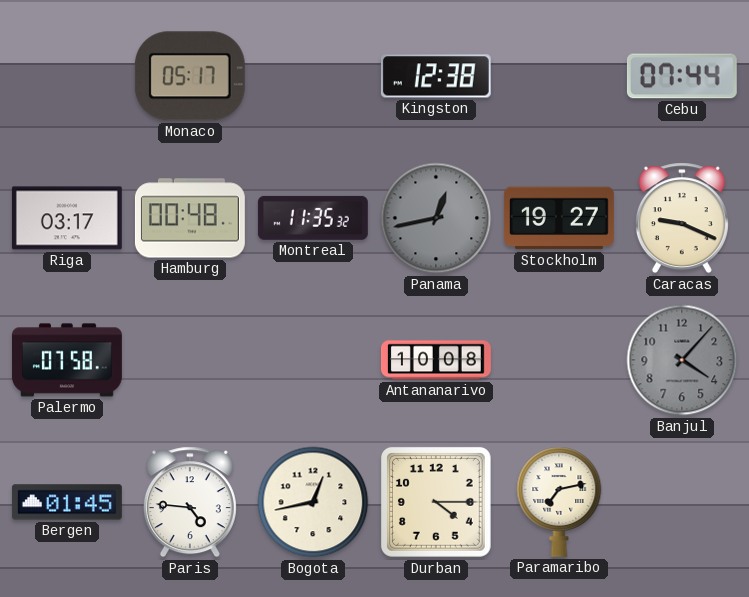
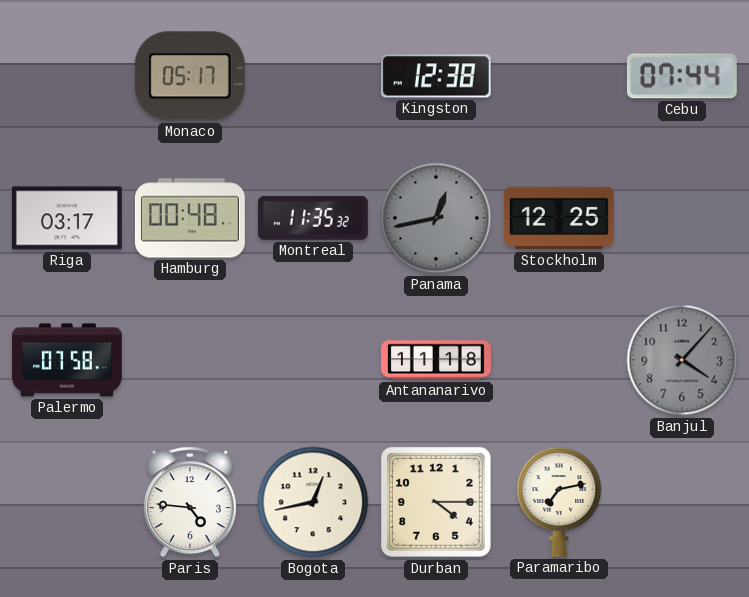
Stockholm: 19:27 -> 12:25
Caracas: 9:19 -> none
Antananarivo: 10:08 -> 11:18
Bergen: 01:45 -> none
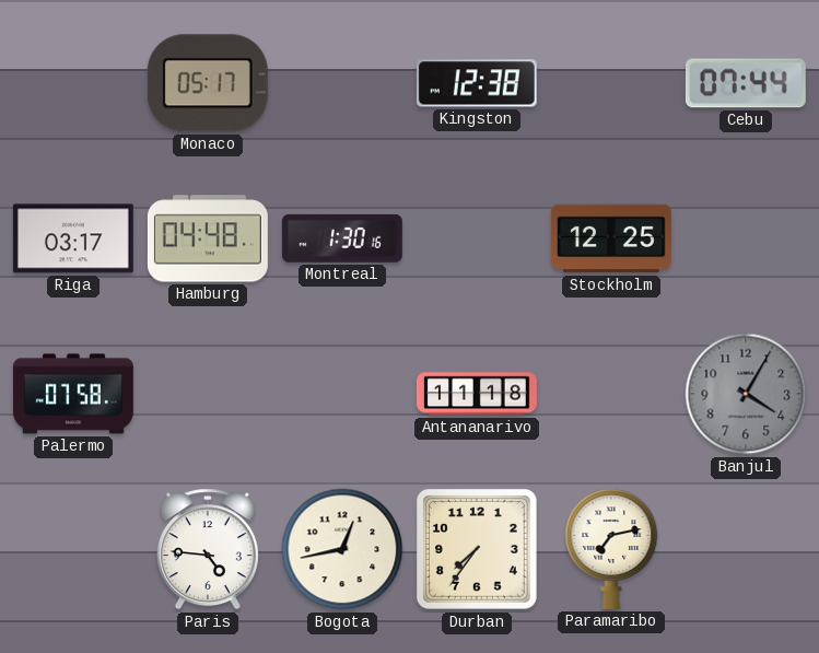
Hamburg: 00:48 -> 04:48
Montreal: 11:35 -> 1:30
Panama: 12:43 -> none
Banjul: 4:07 -> 4:05
Durban: 4:15 -> 7:36
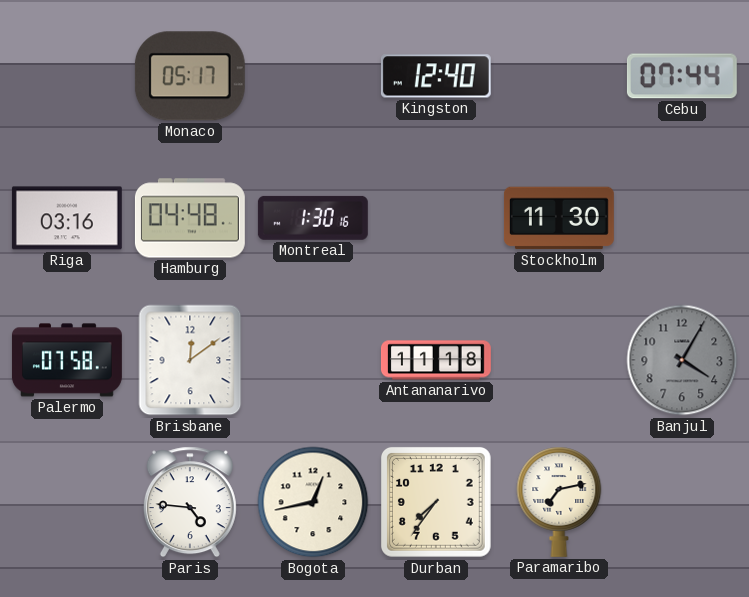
Kingston: 12:38 -> 12:40
Riga: 03:17 -> 03:16
Stockholm: 12:25 -> 11:30
Brisbane: none -> 12:09
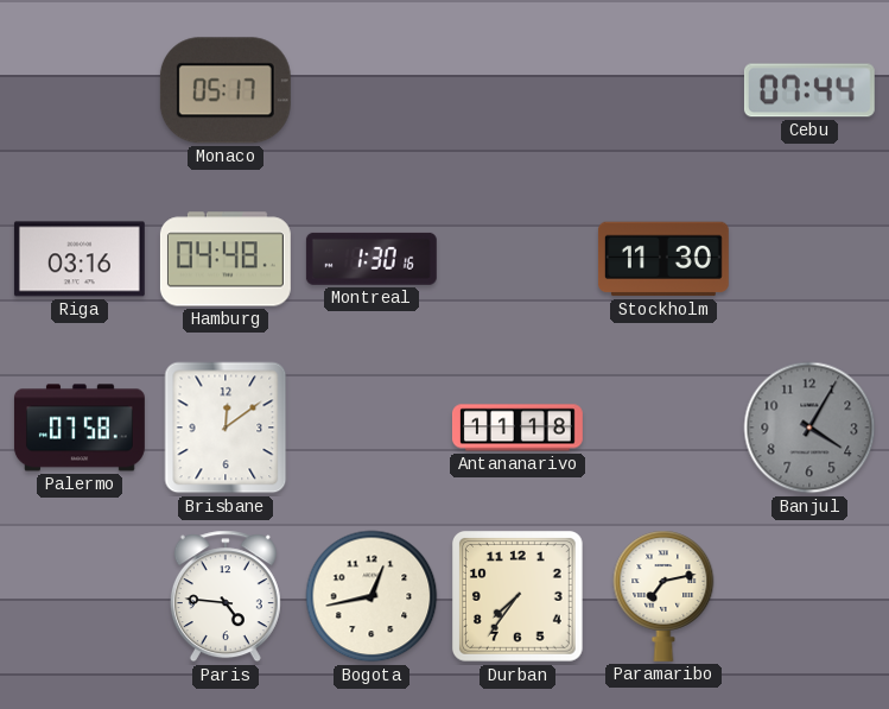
Kingston: 12:40 -> none
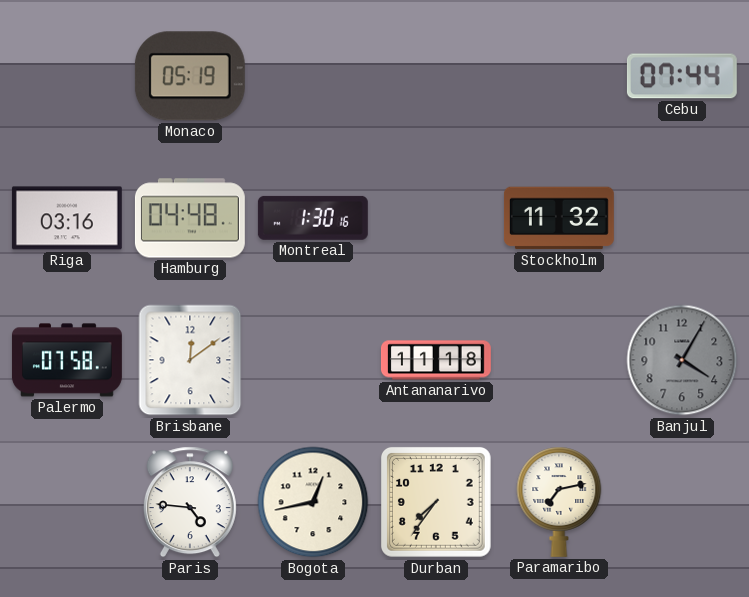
Monaco: 05:17 -> 05:19
Stockholm: 11:30 -> 11:32
